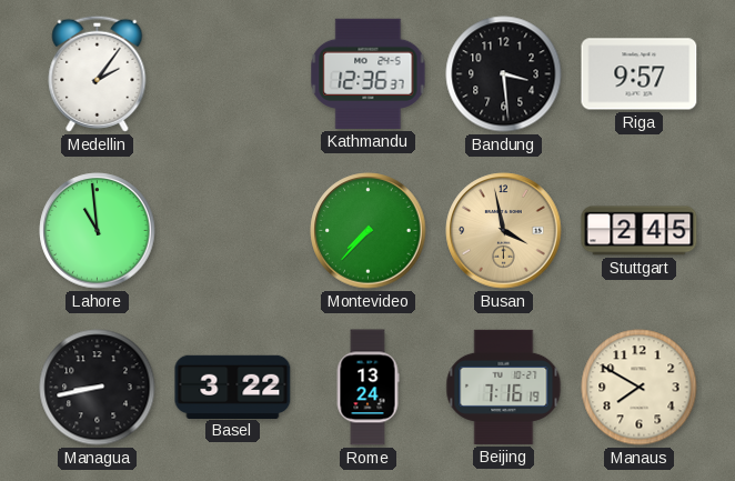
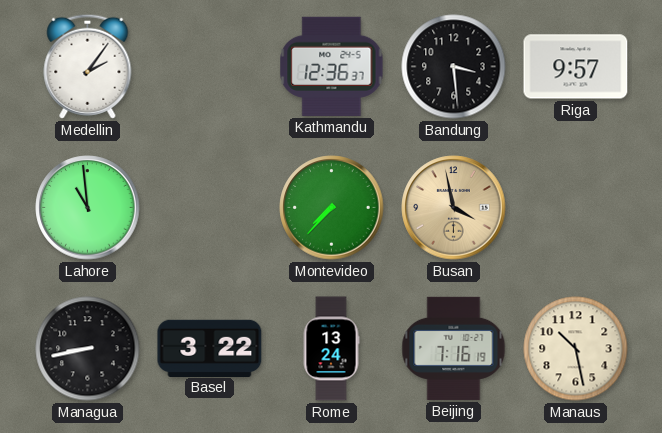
Stuttgart: 2:45 -> none
Manaus: 7:50 -> 10:28
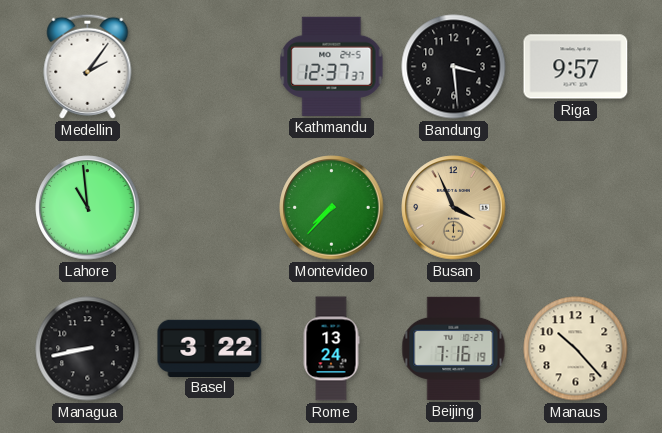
Kathmandu: 12:36 -> 12:37
Busan: 3:58 -> 3:56
Manaus: 10:28 -> 10:23
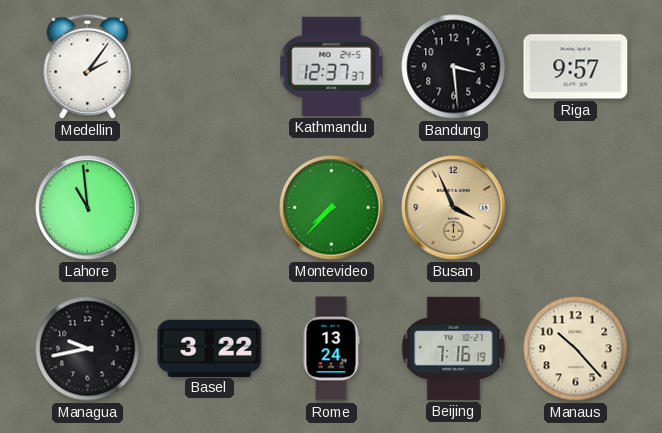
Managua: 8:43 -> 9:43
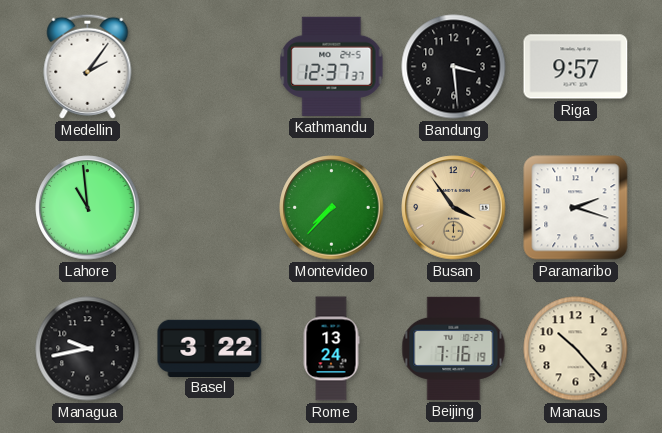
Busan: 3:56 -> 3:54
Paramaribo: none -> 2:18
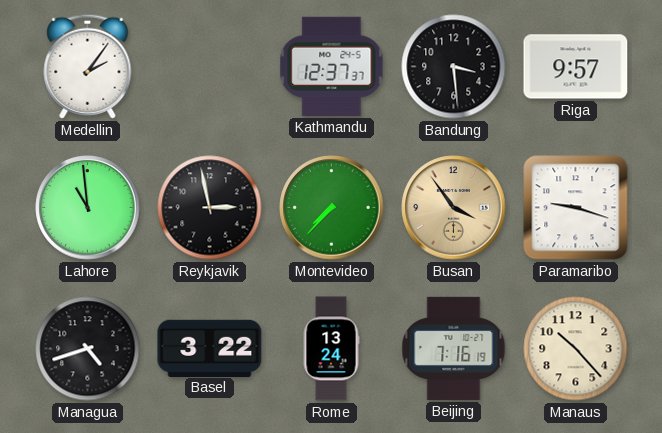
Reykjavik: none -> 2:58
Paramaribo: 2:18 -> 9:18
Managua: 9:43 -> 4:42
